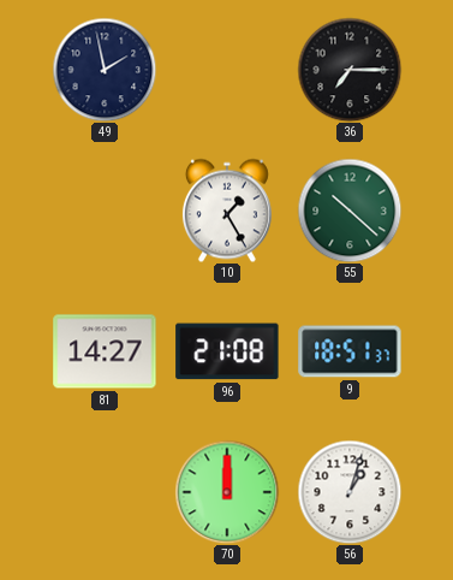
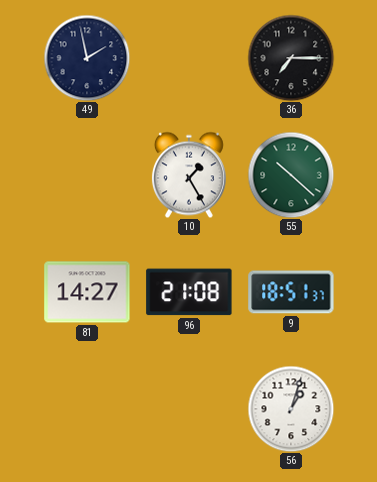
70: 12:00 -> none
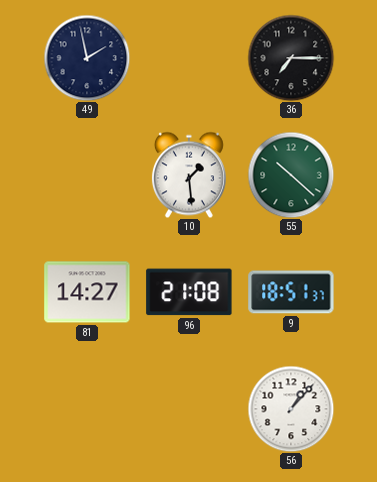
10: 1:25 -> 1:29
56: 1:03 -> 1:07
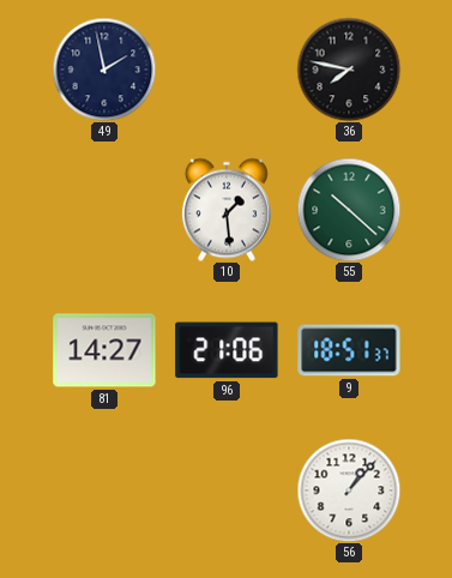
36: 7:15 -> 7:47
96: 21:08 -> 21:06
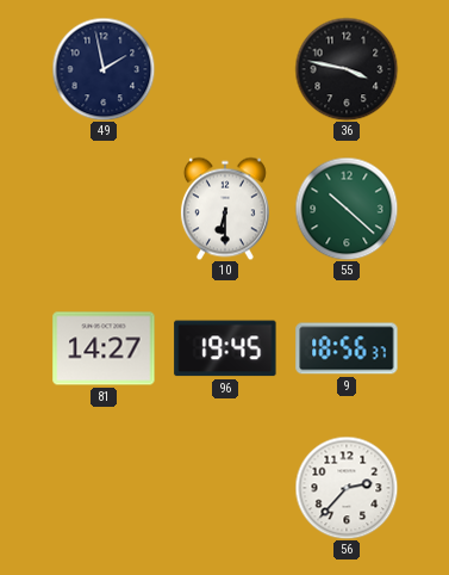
36: 7:47 -> 3:47
10: 1:29 -> 6:30
96: 21:06 -> 19:45
9: 18:51 -> 18:56
56: 1:07 -> 2:37
